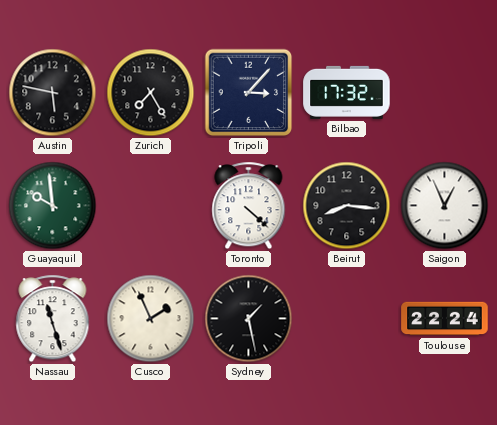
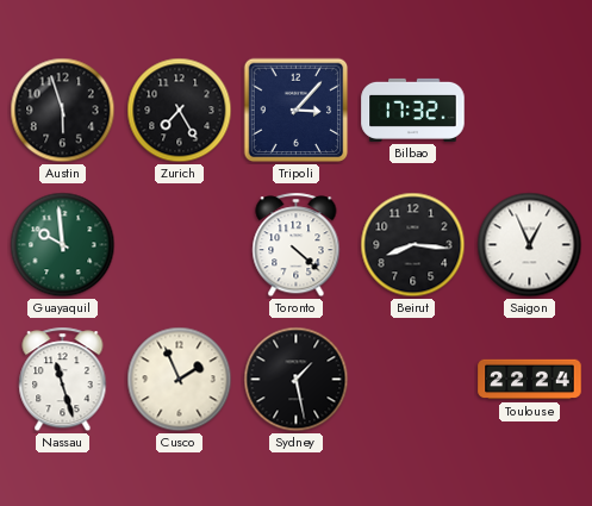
Austin: 5:47 -> 5:57
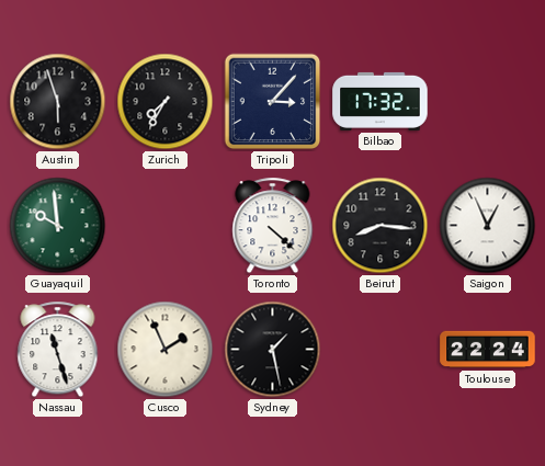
Zurich: 7:25 -> 7:35
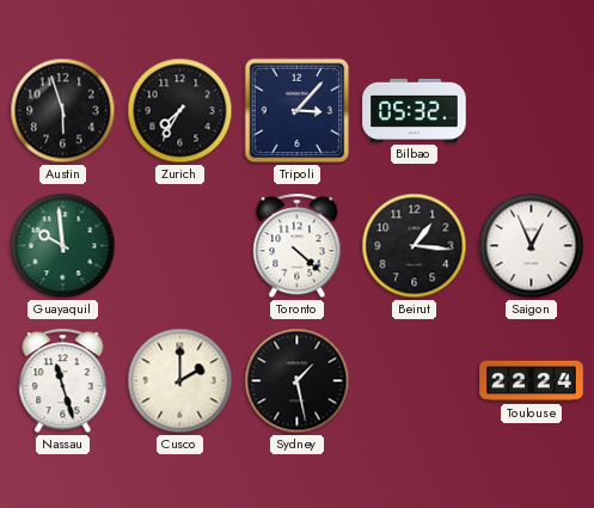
Bilbao: 17:32 -> 05:32
Beirut: 8:16 -> 1:16
Cusco: 1:56 -> 2:00
